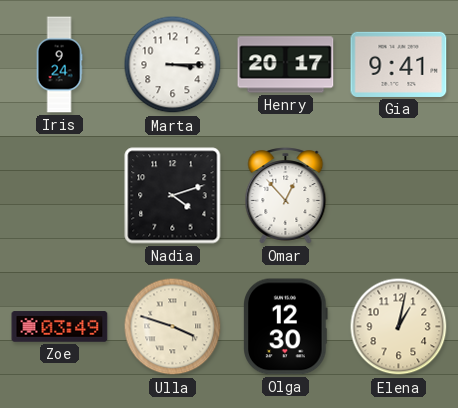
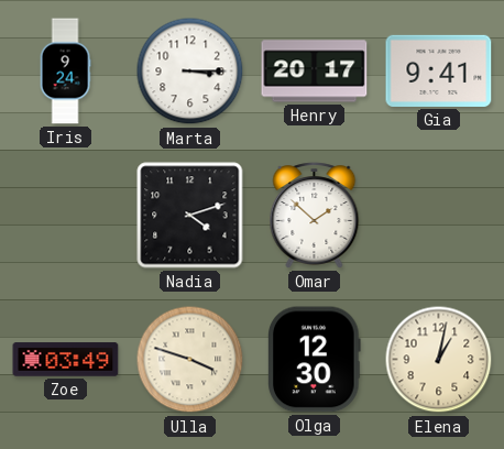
Omar: 12:53 -> 1:52
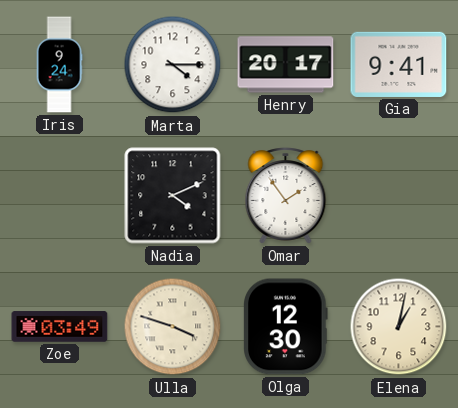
Marta: 3:15 -> 4:15
Nadia: 4:12 -> 4:11
Omar: 1:52 -> 1:54
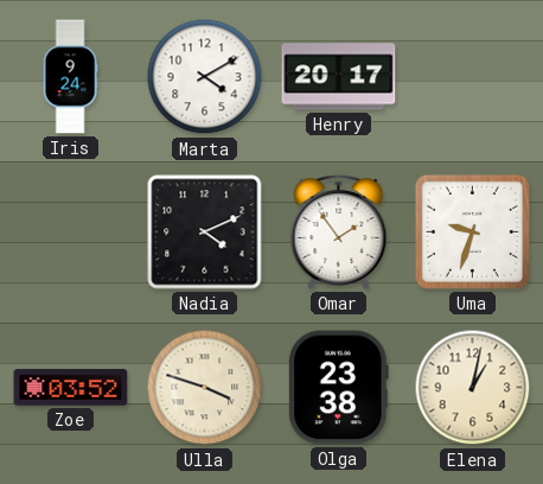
Marta: 4:15 -> 4:10
Gia: 9:41 -> none
Uma: none -> 9:33
Zoe: 03:49 -> 03:52
Olga: 12:30 -> 23:38
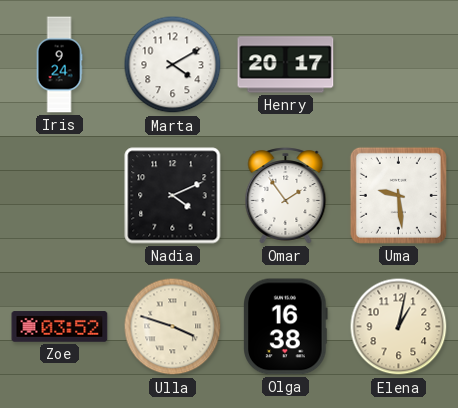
Uma: 9:33 -> 9:29
Olga: 23:38 -> 16:38
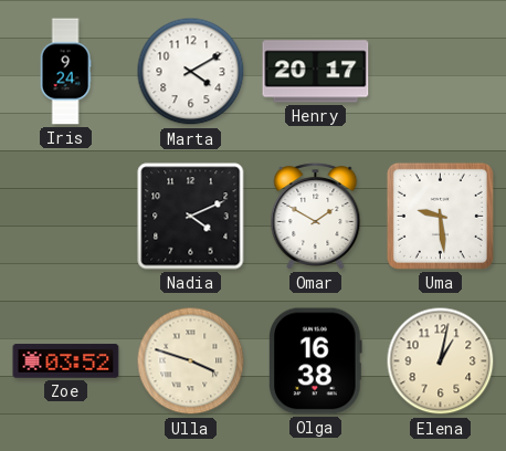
Omar: 1:54 -> 1:50
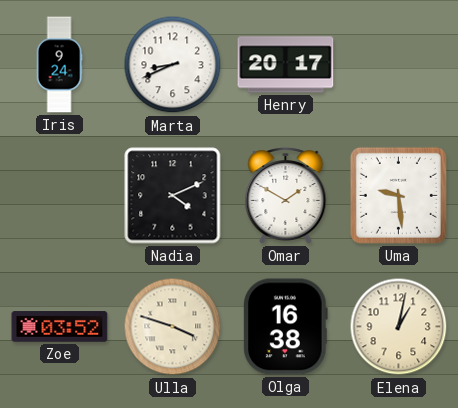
Marta: 4:10 -> 8:41
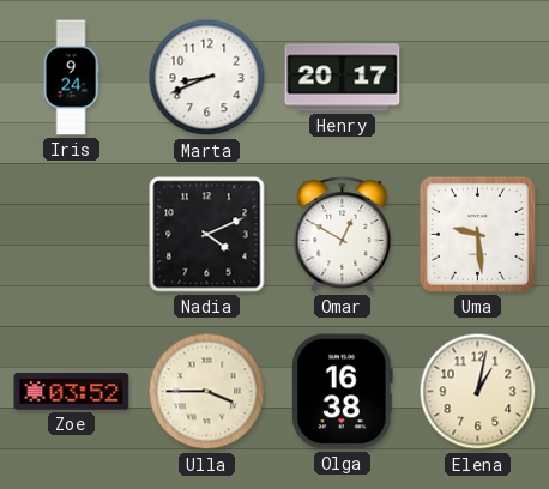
Omar: 1:50 -> 12:50
Ulla: 3:48 -> 3:45
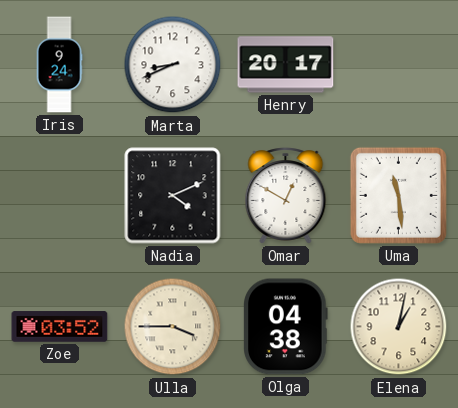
Uma: 9:29 -> 11:29
Olga: 16:38 -> 04:38
